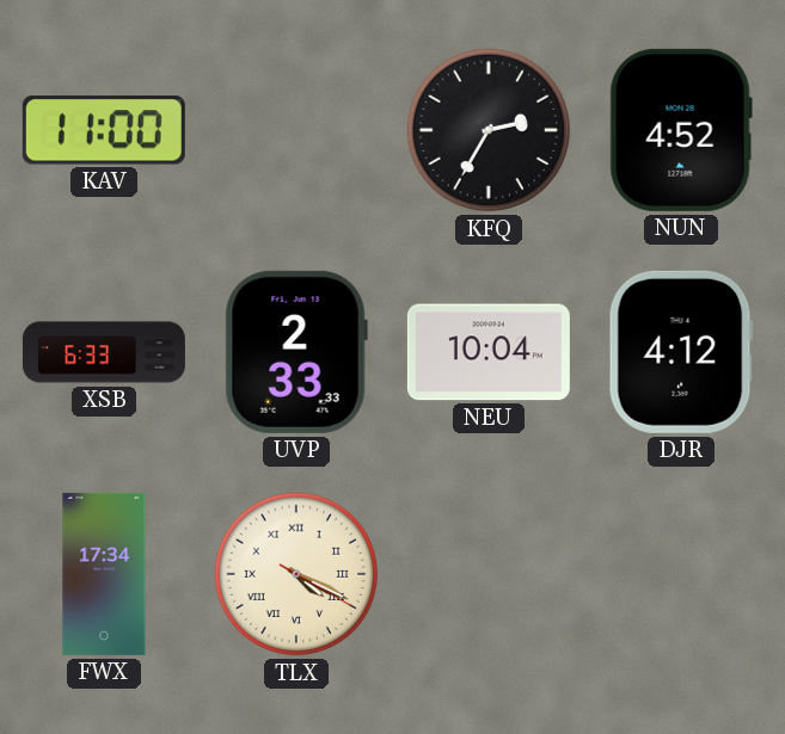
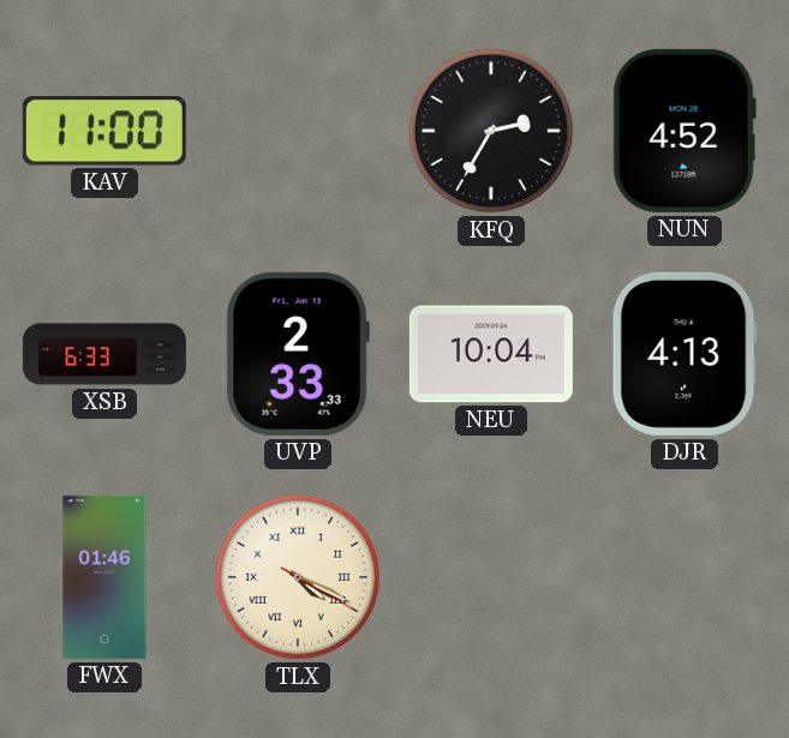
DJR: 4:12 -> 4:13
FWX: 17:34 -> 01:46
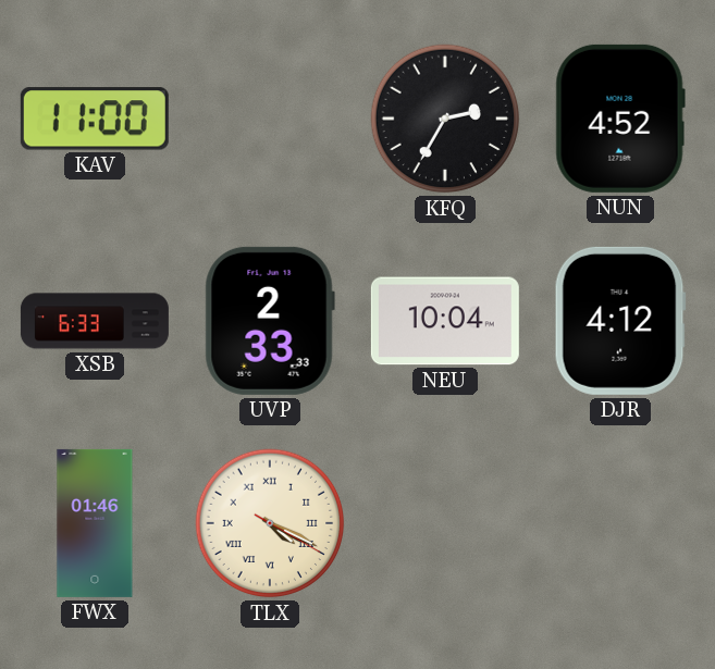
DJR: 4:13 -> 4:12
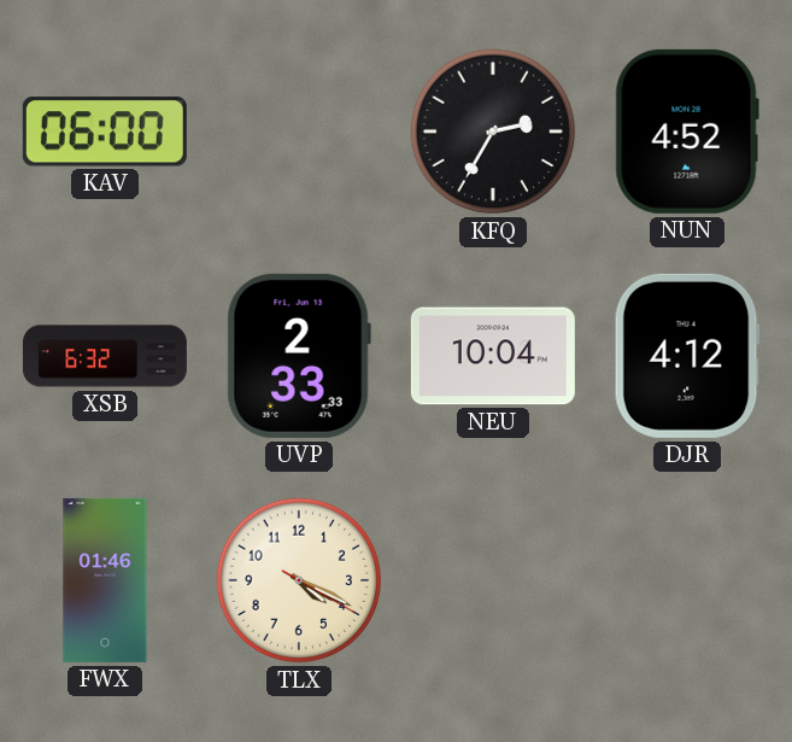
KAV: 11:00 -> 06:00
XSB: 6:33 -> 6:32
TLX numerals: Roman -> Arabic
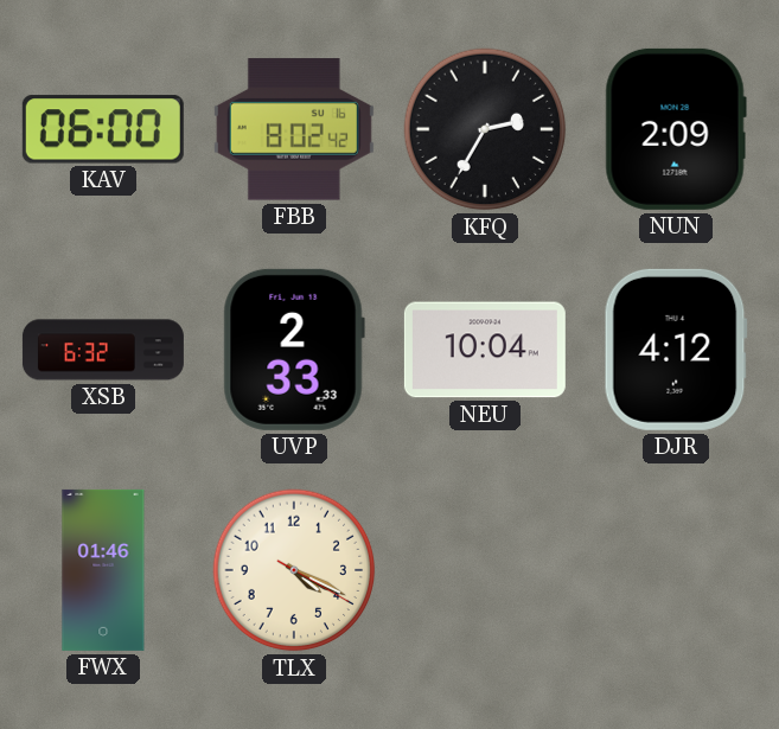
FBB: none -> 8:02
NUN: 4:52 -> 2:09
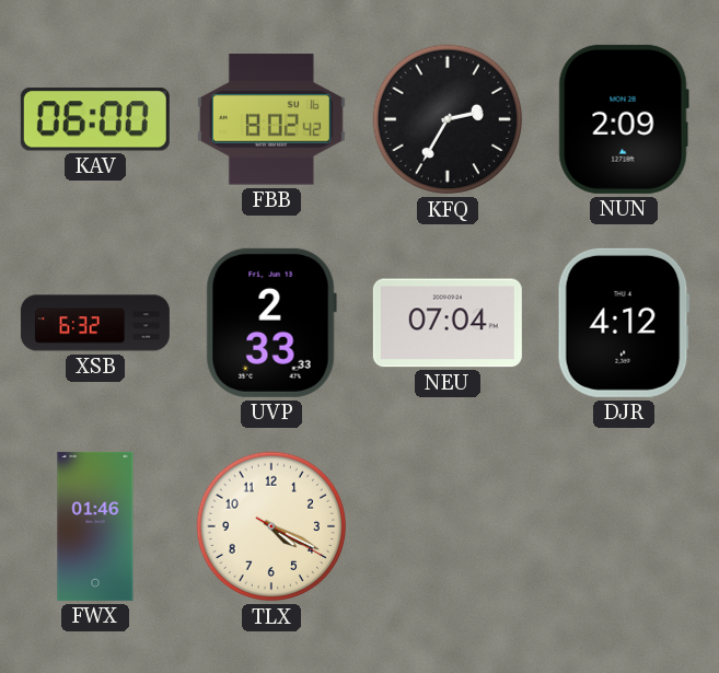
NEU: 10:04 -> 07:04
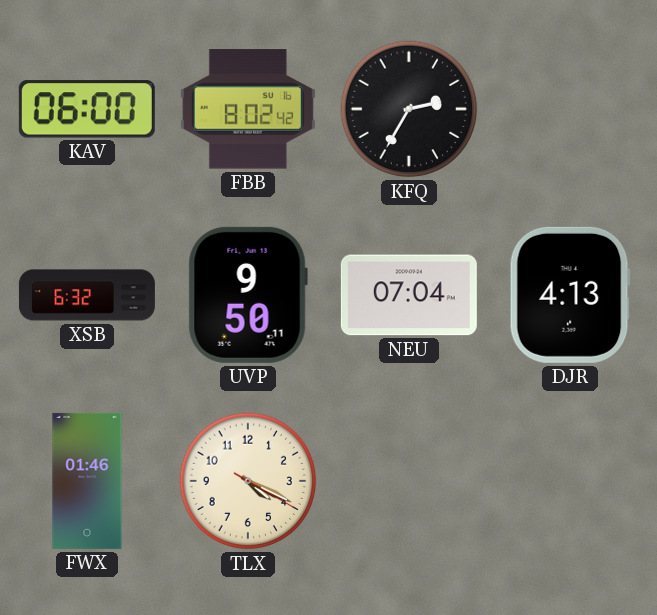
NUN: 2:09 -> none
UVP: 2:33 -> 9:50
DJR: 4:12 -> 4:13
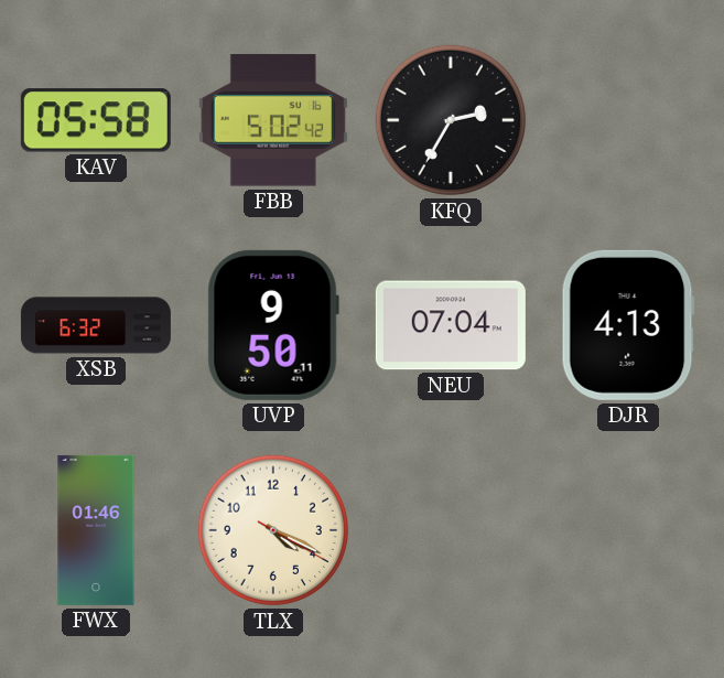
KAV: 06:00 -> 05:58
FBB: 8:02 -> 5:02
